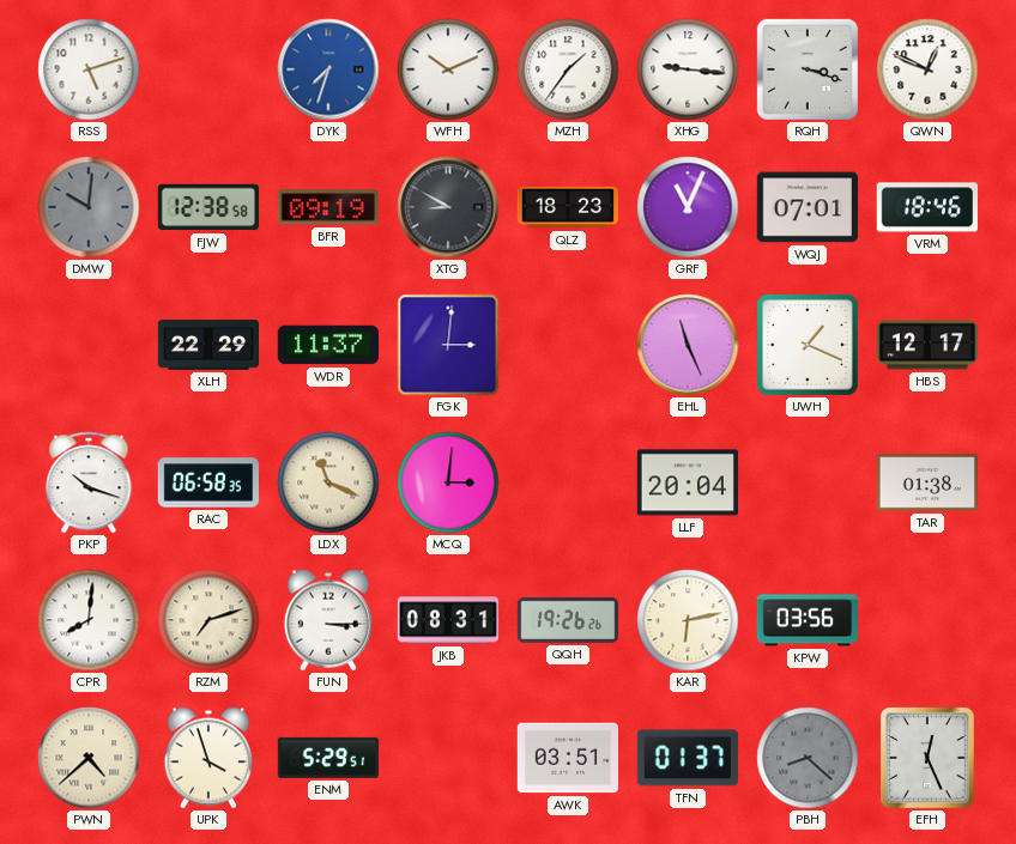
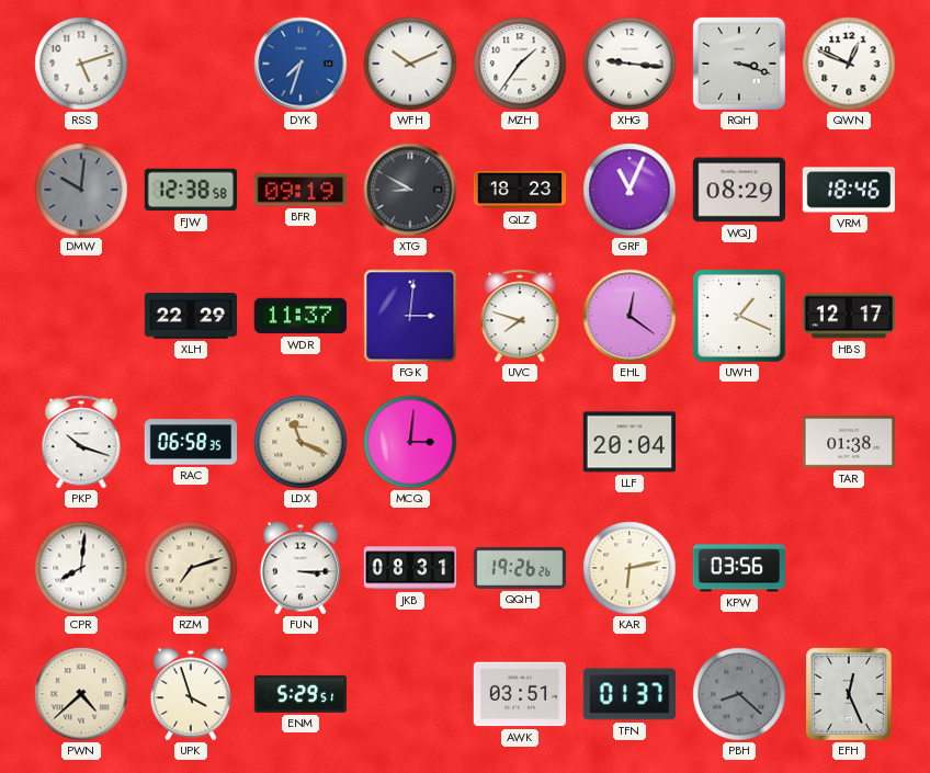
WQJ: 07:01 -> 08:29
UVC: none -> 7:48
EHL: 11:26 -> 12:21
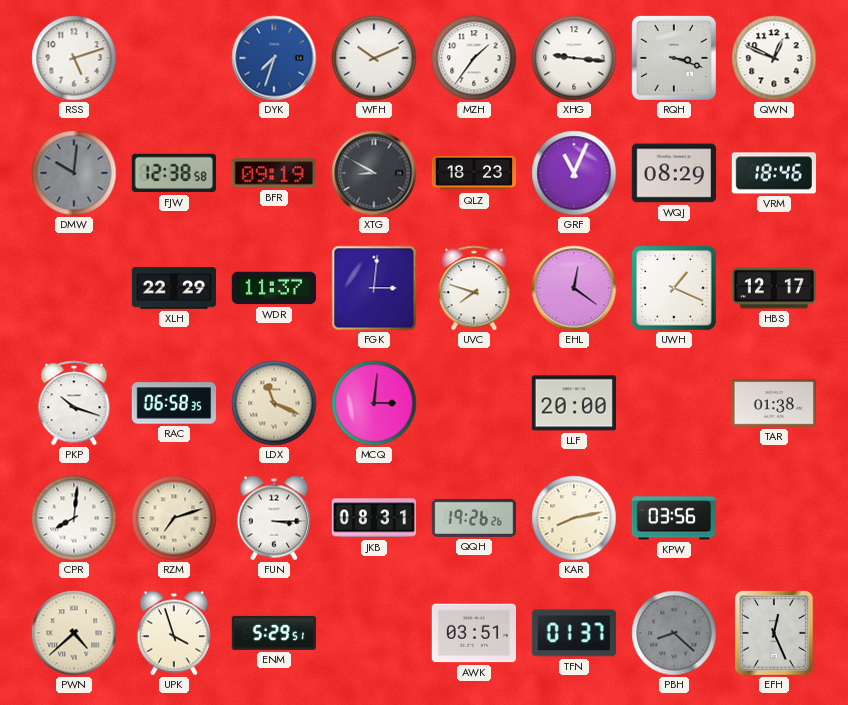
LLF: 20:04 -> 20:00
KAR: 6:13 -> 8:13
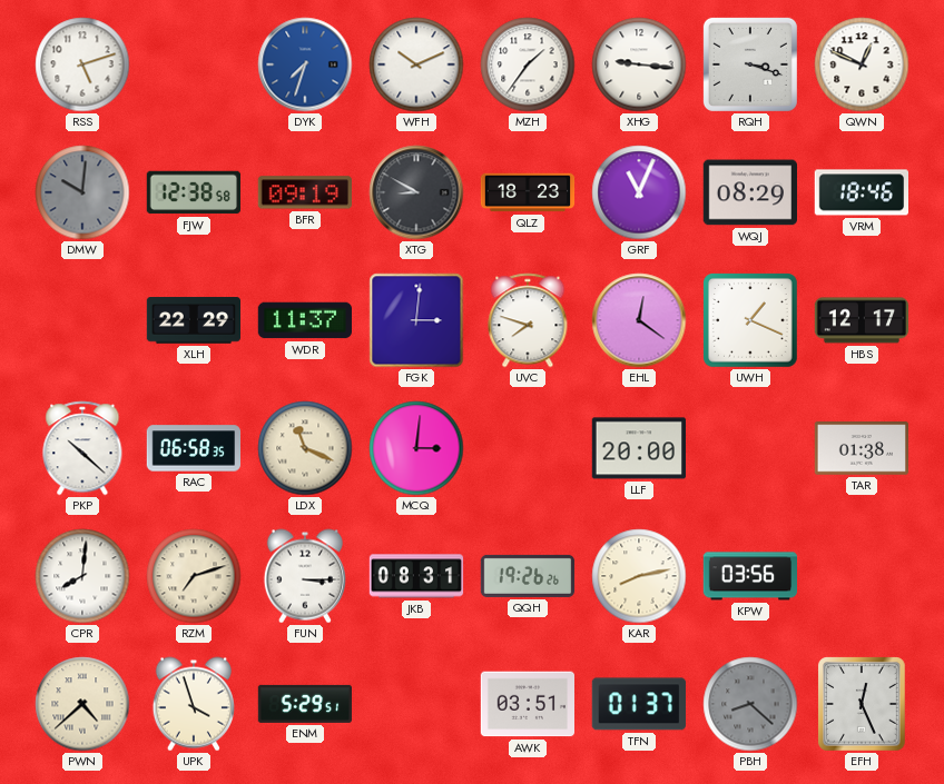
PKP: 10:18 -> 10:22
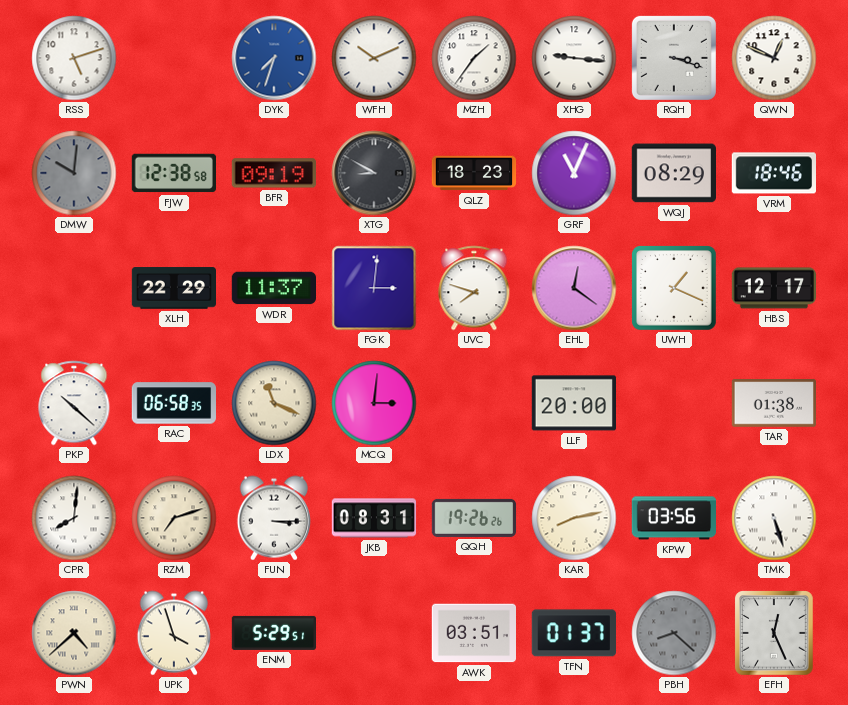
TMK: none -> 5:27
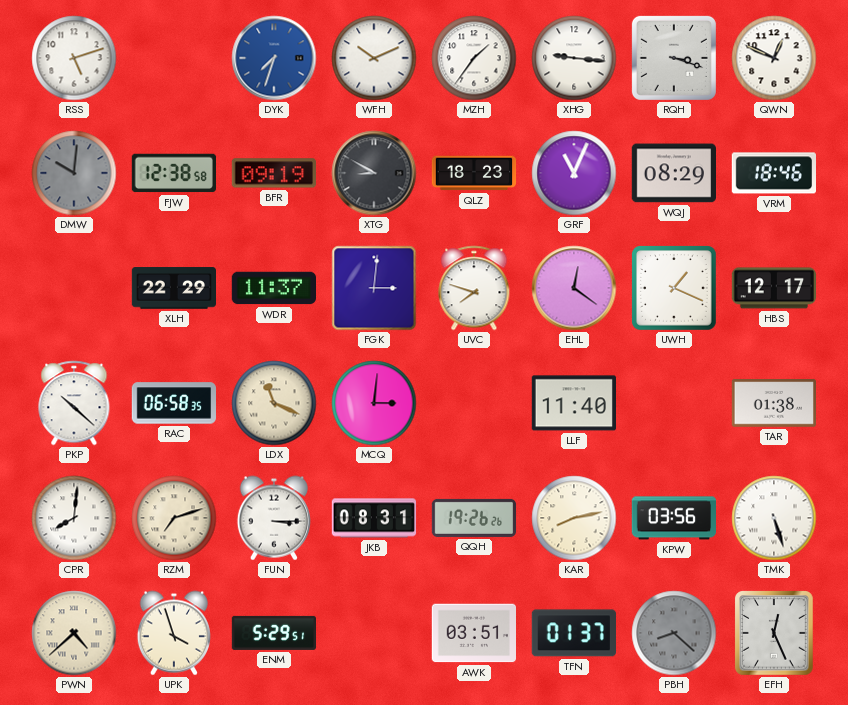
LLF: 20:00 -> 11:40
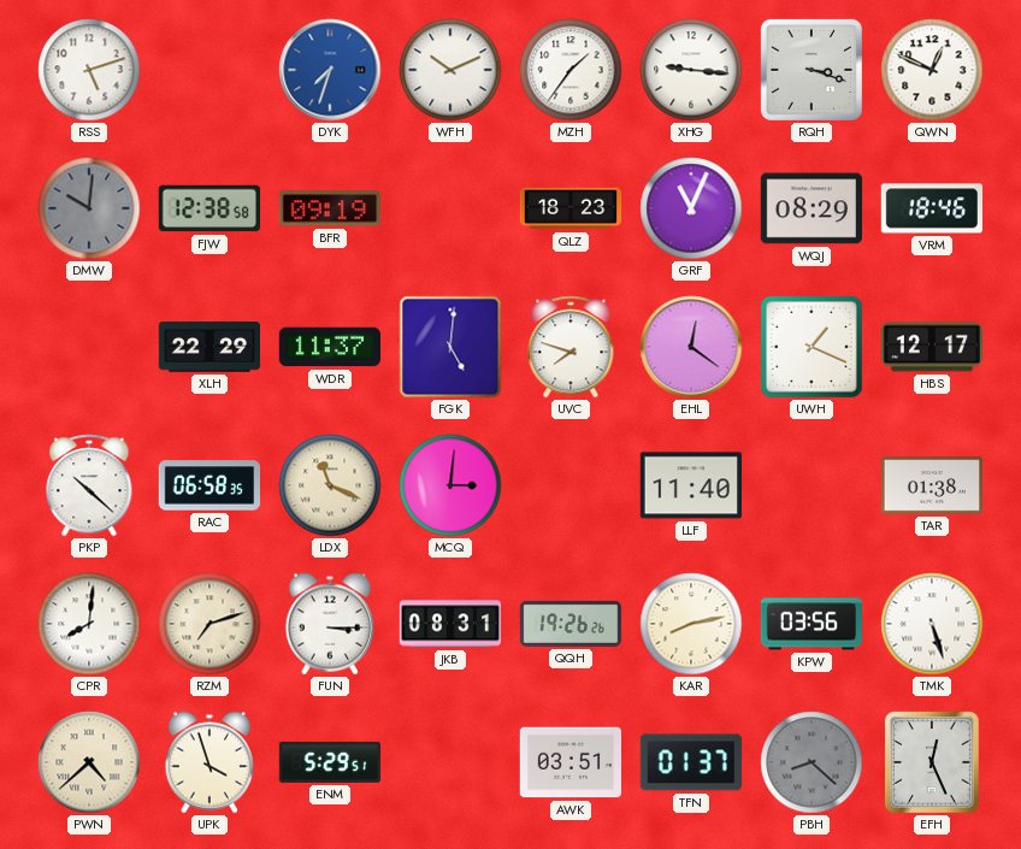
XTG: 8:50 -> none
FGK: 3:01 -> 5:01
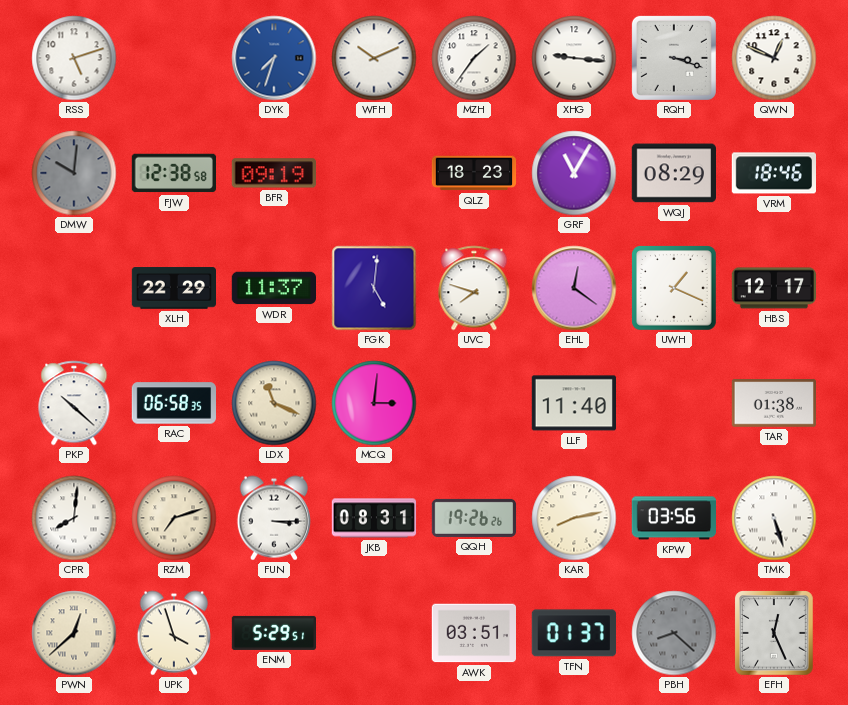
GRF: 11:04 -> 11:05
PWN: 4:38 -> 12:38
